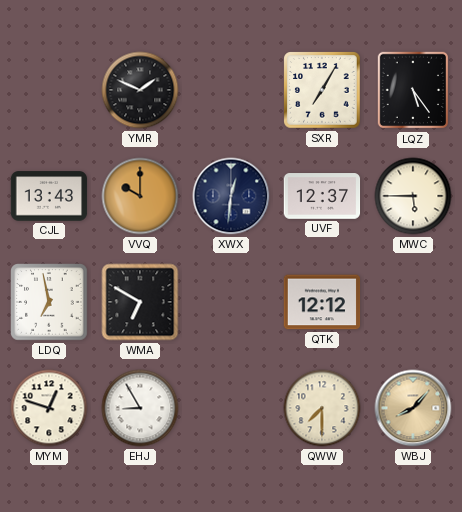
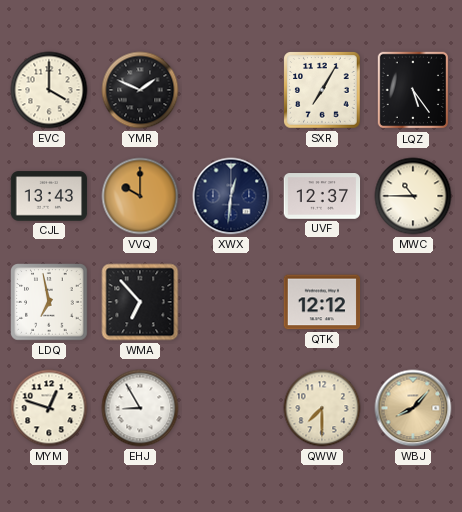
EVC: none -> 4:00
MWC: 5:45 -> 10:45
WMA: 6:50 -> 6:53
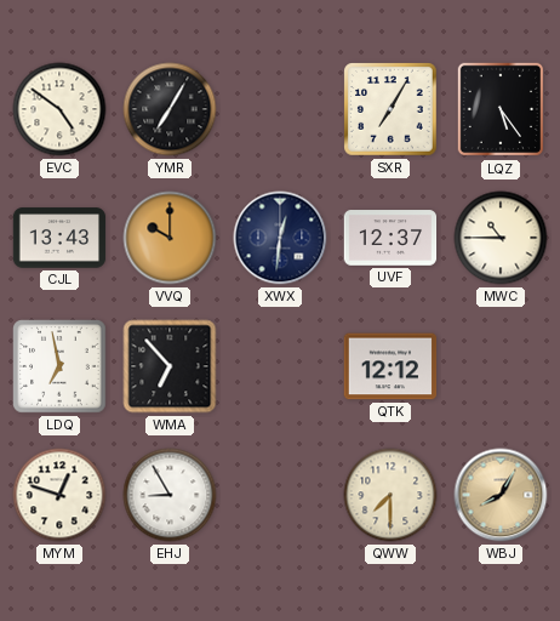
EVC: 4:00 -> 4:51
YMR: 1:49 -> 7:05
WBJ: 8:07 -> 8:05
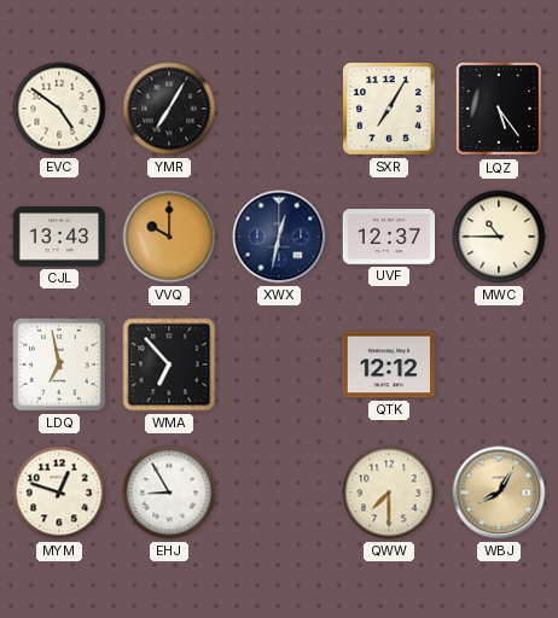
XWX: 12:31 -> 12:32
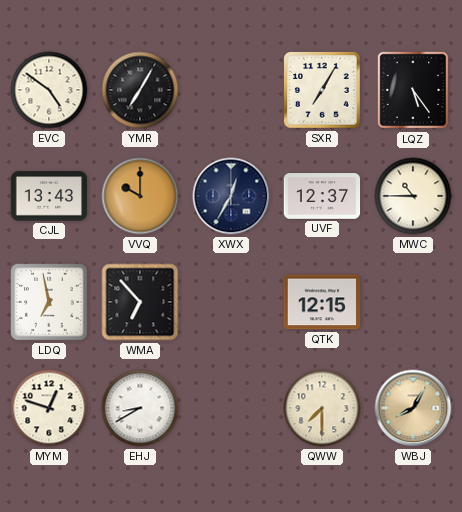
XWX: 12:32 -> 12:35
QTK: 12:12 -> 12:15
EHJ: 8:55 -> 8:40
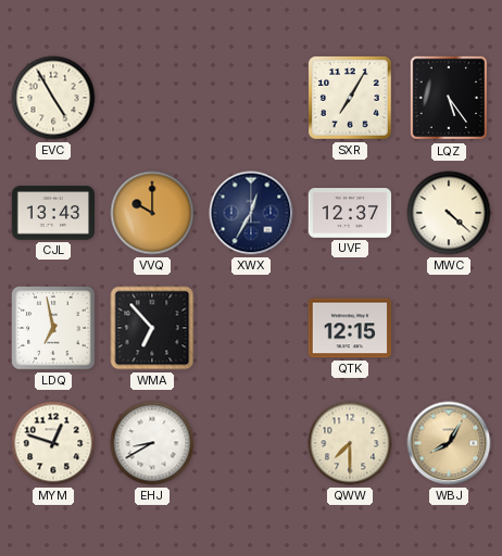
EVC: 4:51 -> 4:55
YMR: 7:05 -> none
MWC: 10:45 -> 4:22
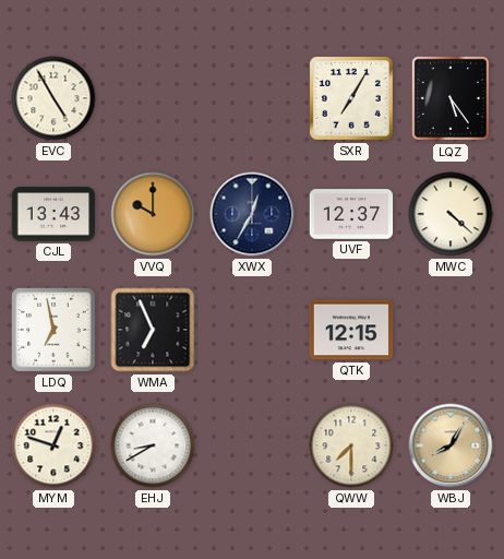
WMA: 6:53 -> 6:56
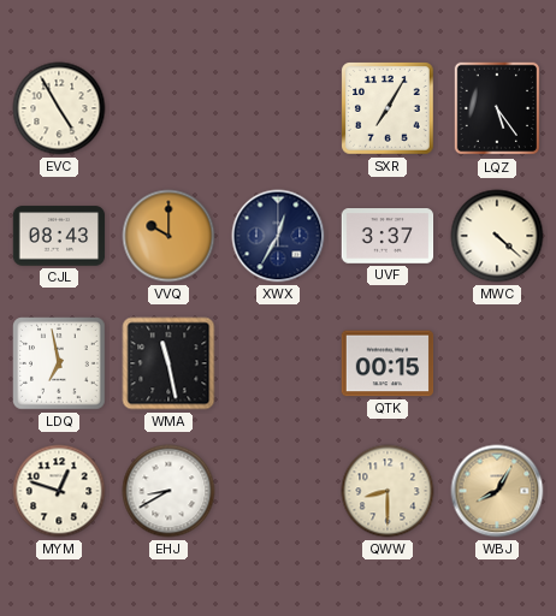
CJL: 13:43 -> 08:43
UVF: 12:37 -> 3:37
WMA: 6:56 -> 11:28
QTK: 12:15 -> 00:15
QWW: 7:30 -> 8:30
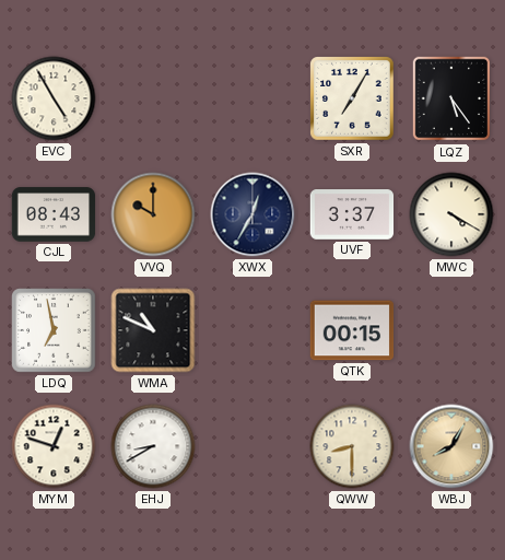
MWC: 4:22 -> 4:20
WMA: 11:28 -> 10:49
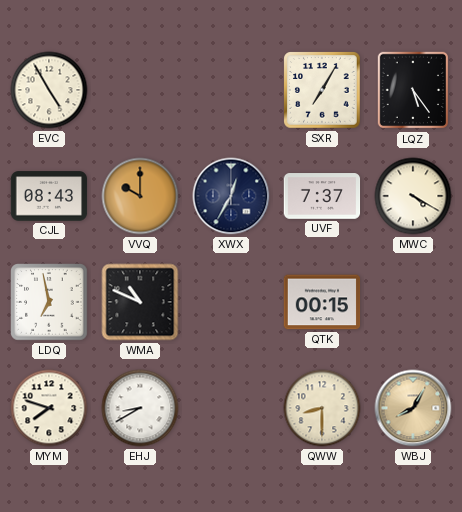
UVF: 3:37 -> 7:37
MYM: 12:48 -> 7:48
